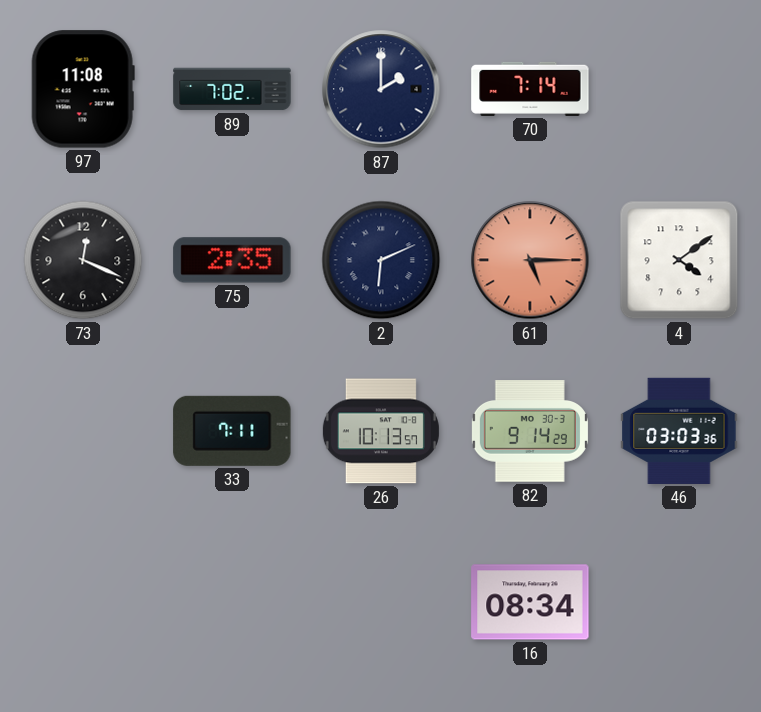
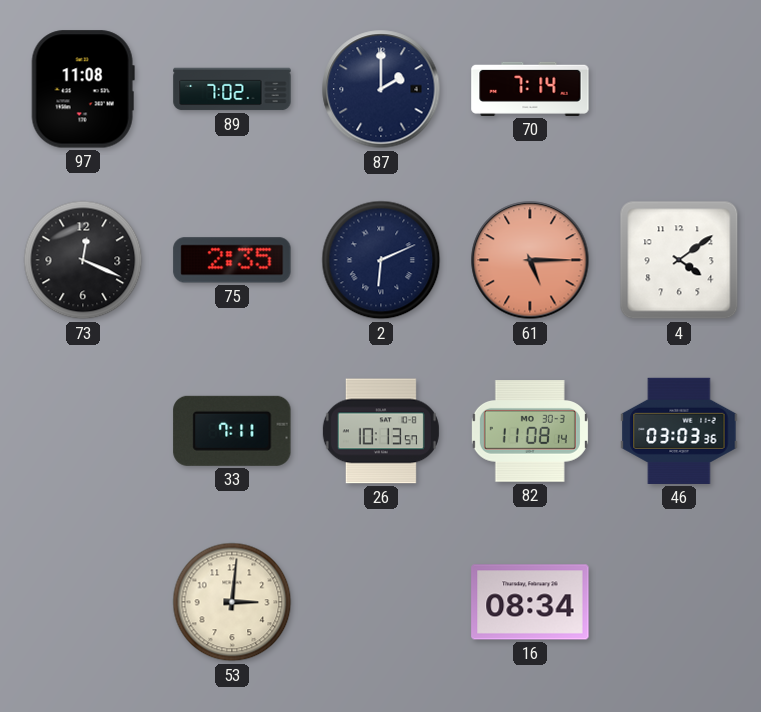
82: 9:14 -> 11:08
53: none -> 3:01
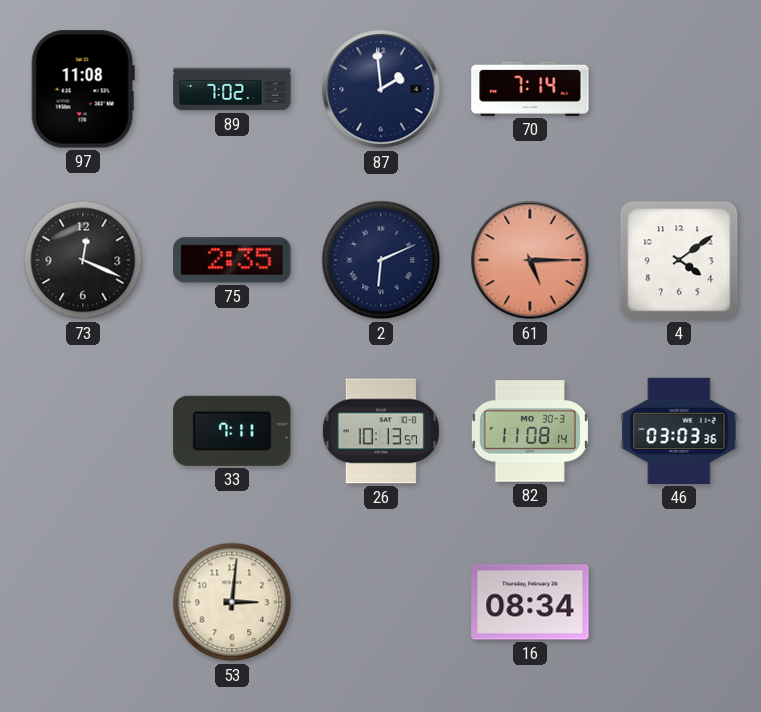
87: 2:00 -> 1:59
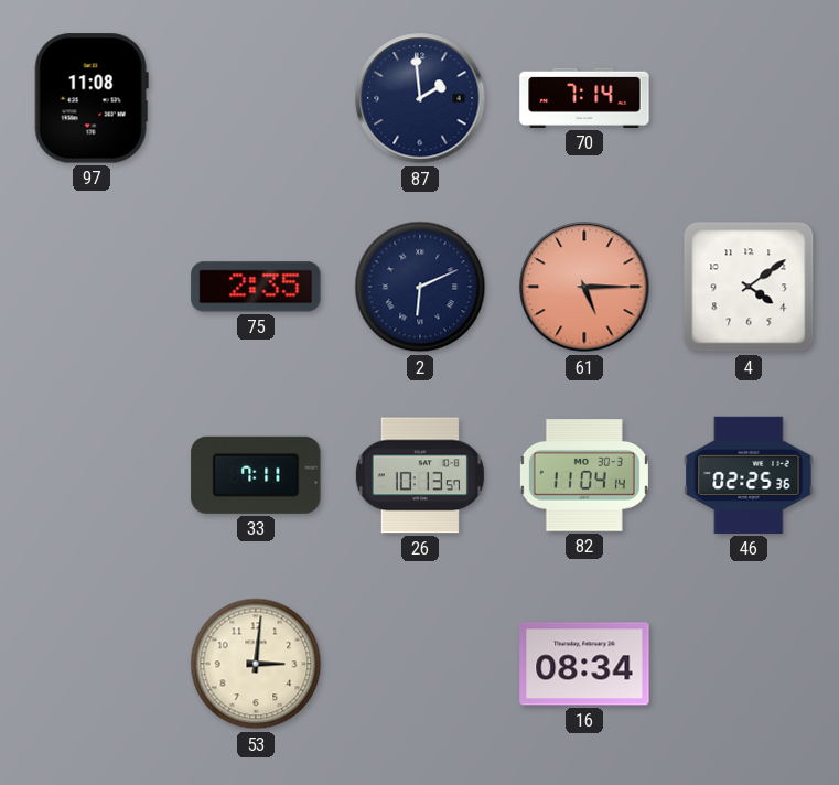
89: 7:02 -> none
73: 12:19 -> none
82: 11:08 -> 11:04
46: 03:03 -> 02:25
